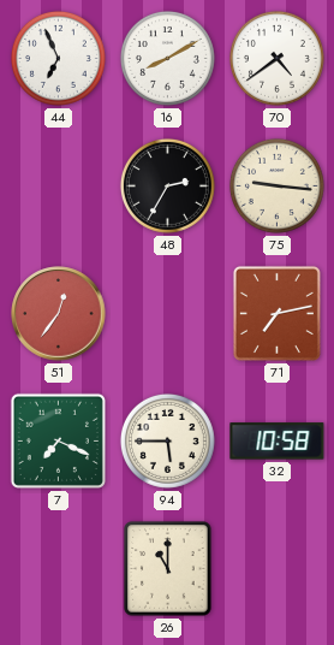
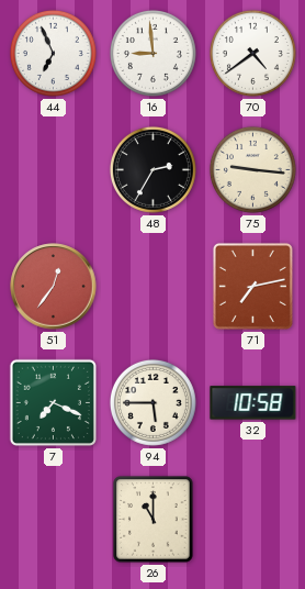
16: 8:10 -> 8:59
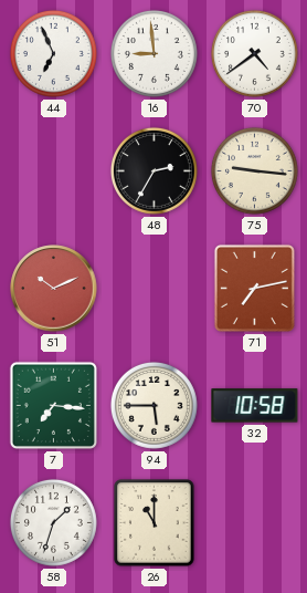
51: 12:36 -> 10:11
7: 7:19 -> 7:16
58: none -> 1:33
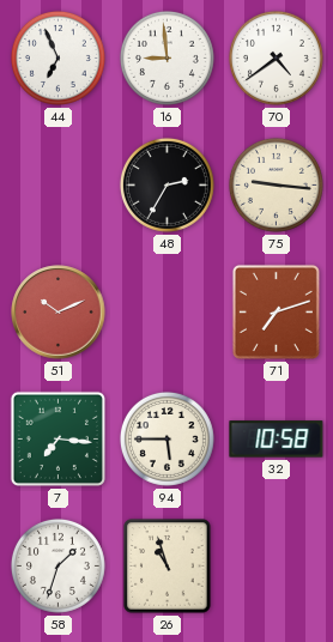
71: 7:13 -> 7:12
26: 11:00 -> 10:57
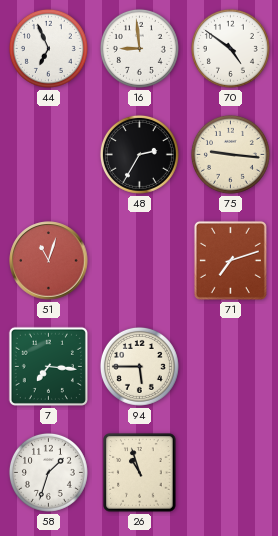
70: 4:39 -> 4:51
51: 10:11 -> 11:03
32: 10:58 -> none
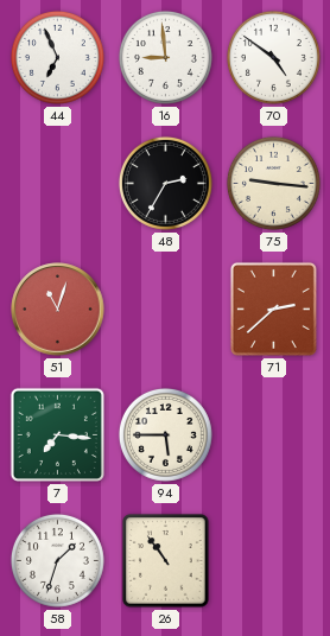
71: 7:12 -> 2:38
26: 10:57 -> 10:54
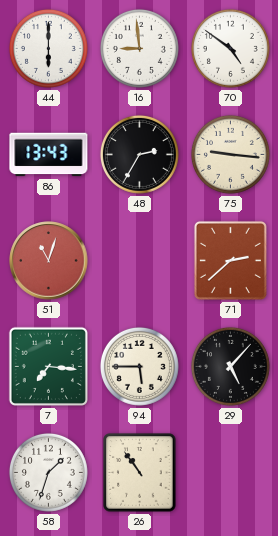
44: 6:56 -> 6:00
86: none -> 13:43
29: none -> 5:07
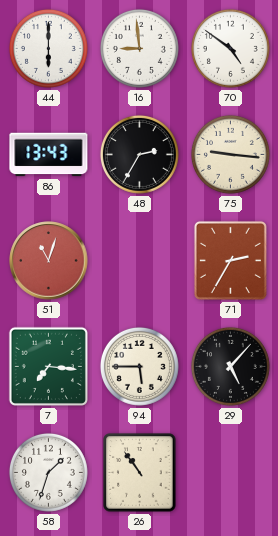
71: 2:38 -> 2:35
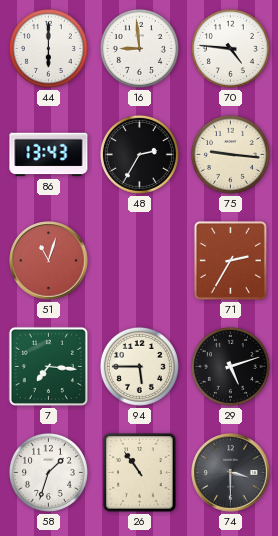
70: 4:51 -> 4:46
29: 5:07 -> 5:12
74: none -> 3:30
